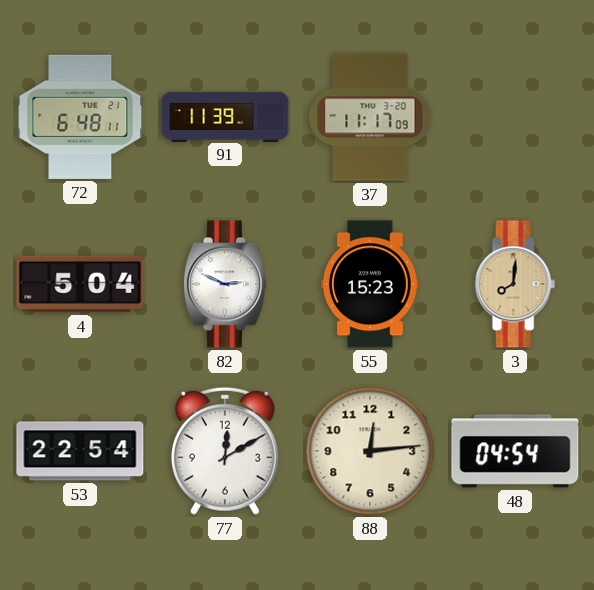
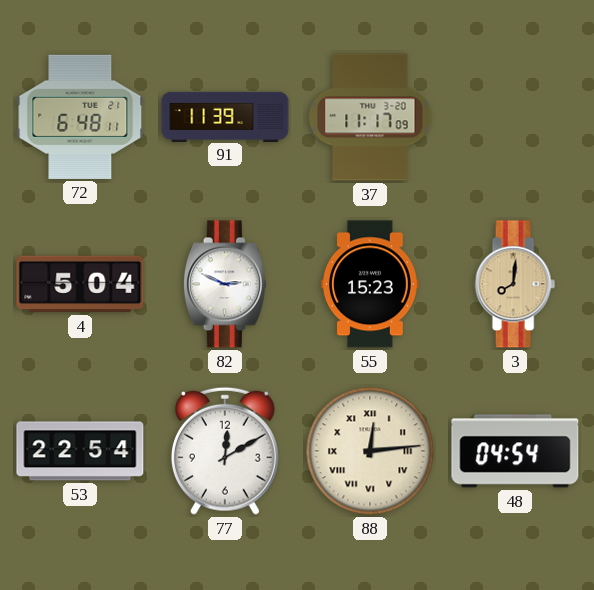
88 numerals: Arabic -> Roman
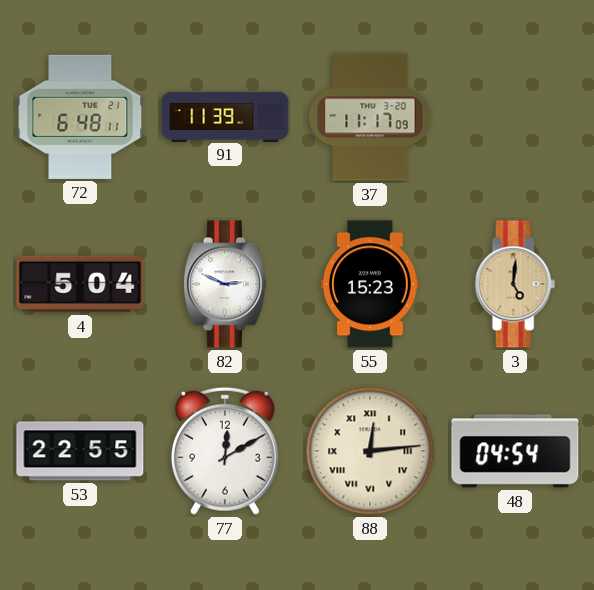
3: 8:01 -> 5:01
53: 22:54 -> 22:55
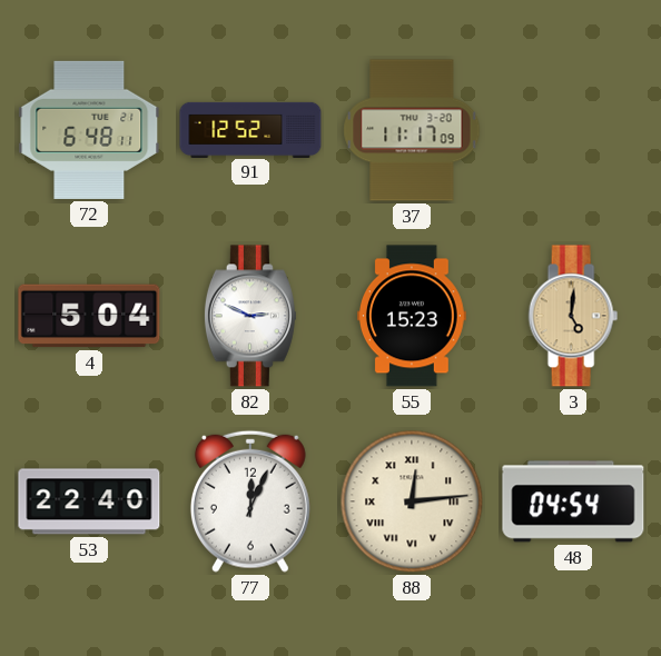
91: 11:39 -> 12:52
53: 22:55 -> 22:40
77: 12:10 -> 12:04
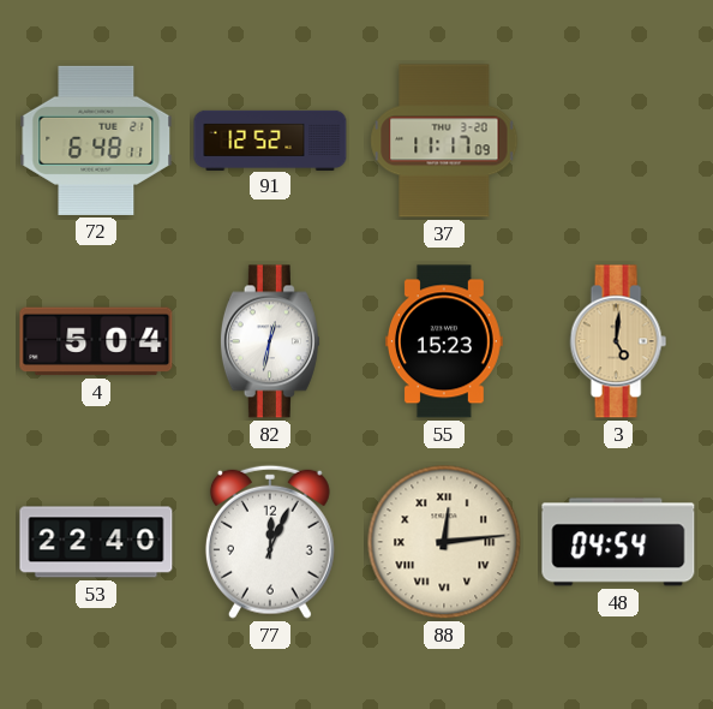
82: 2:49 -> 12:32
